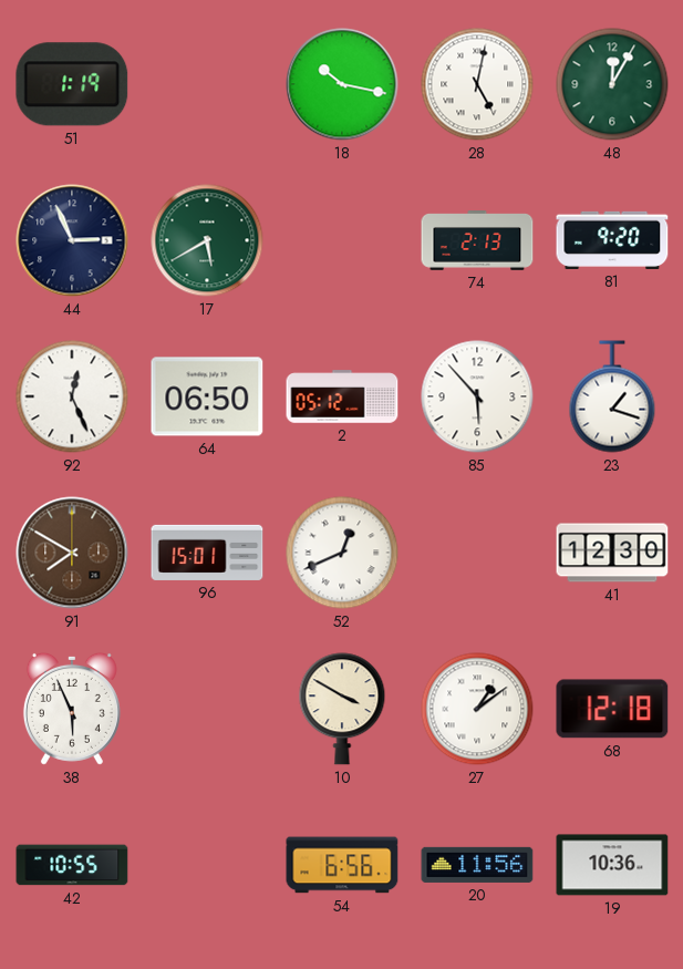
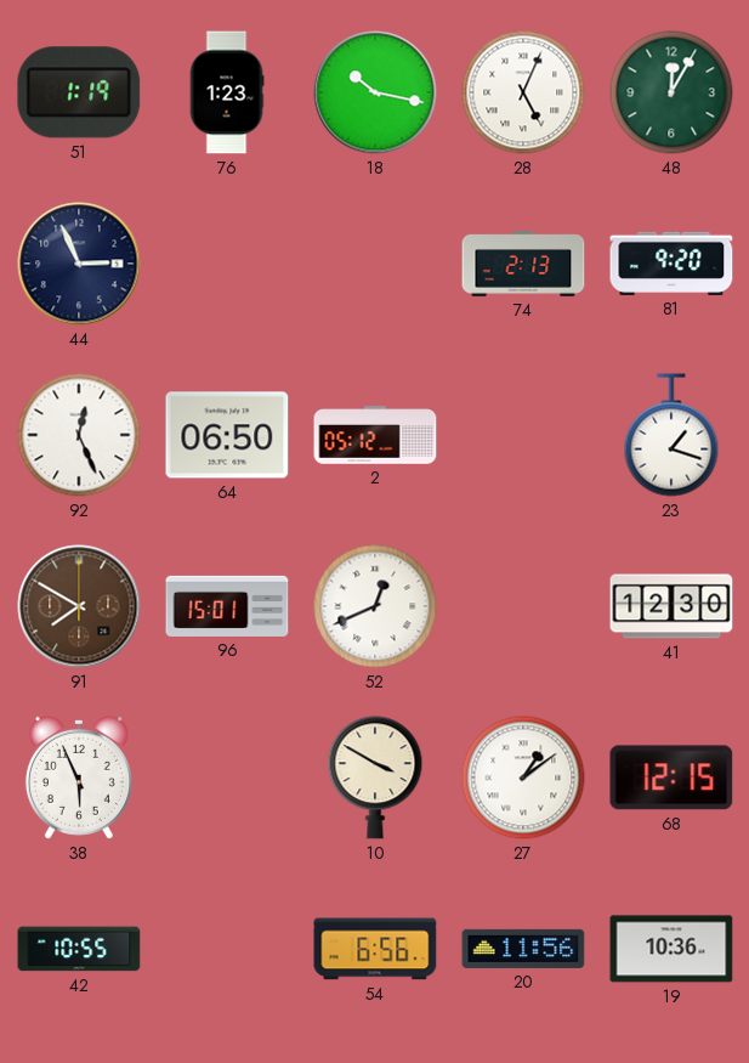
76: none -> 1:23
28: 5:02 -> 5:04
17: 5:40 -> none
85: 5:53 -> none
68: 12:18 -> 12:15
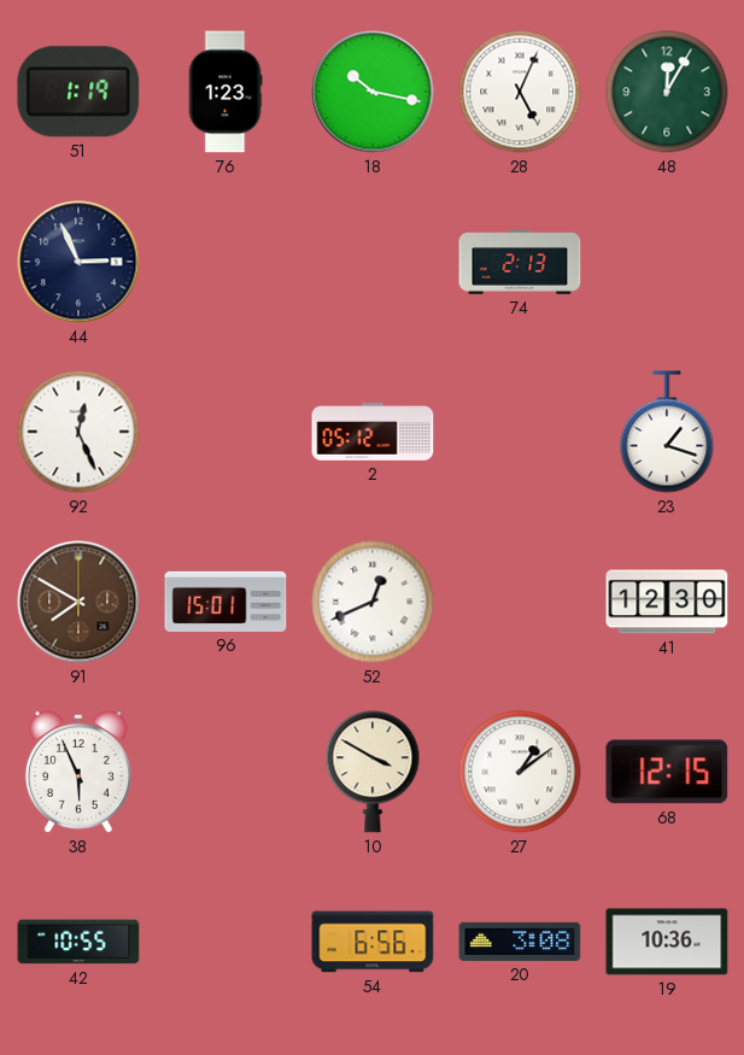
81: 9:20 -> none
64: 06:50 -> none
20: 11:56 -> 3:08
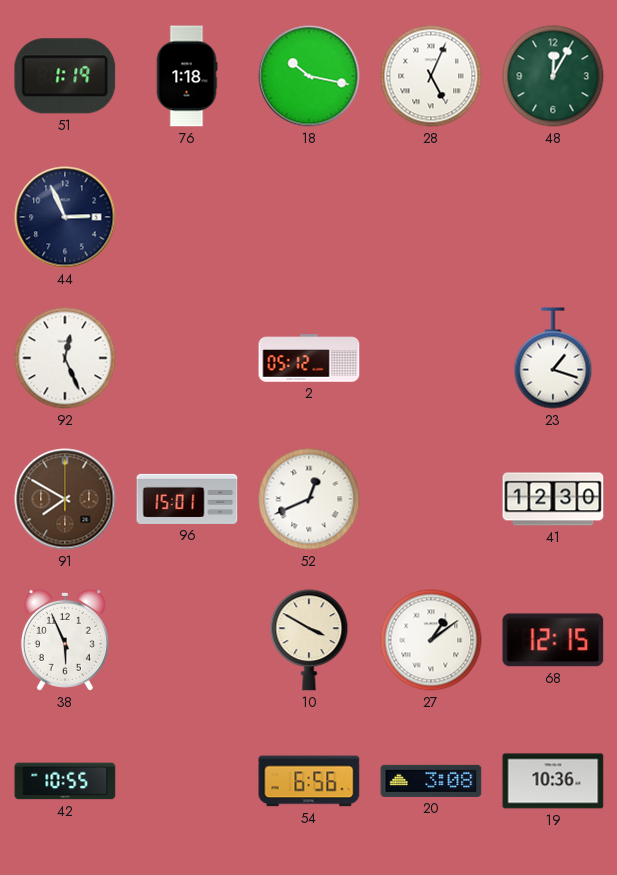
76: 1:23 -> 1:18
74: 2:13 -> none
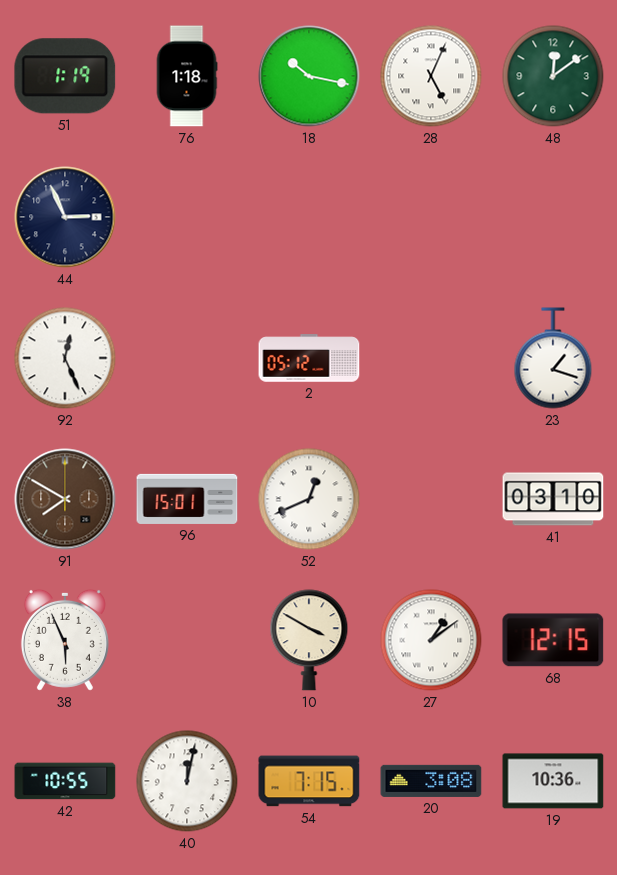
48: 12:05 -> 12:09
41: 12:30 -> 03:10
40: none -> 12:02
54: 6:56 -> 7:15
